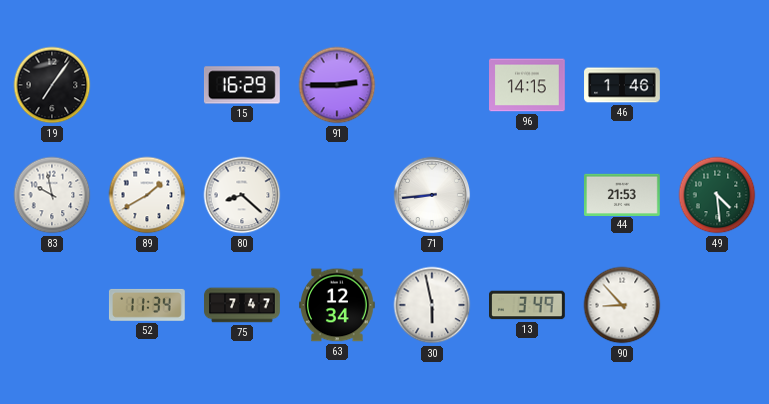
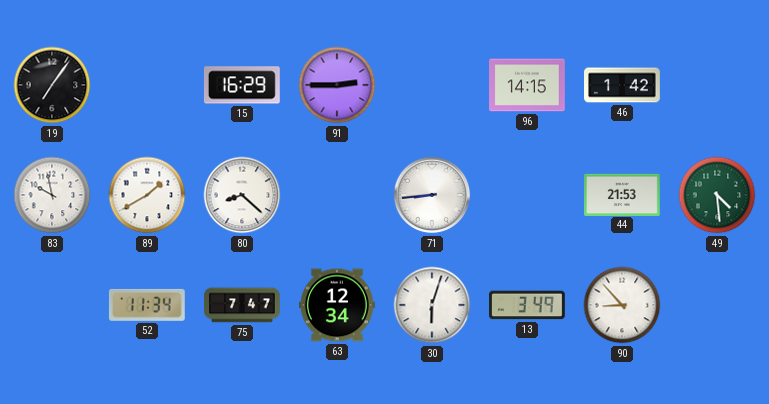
46: 1:46 -> 1:42
30: 5:58 -> 6:03
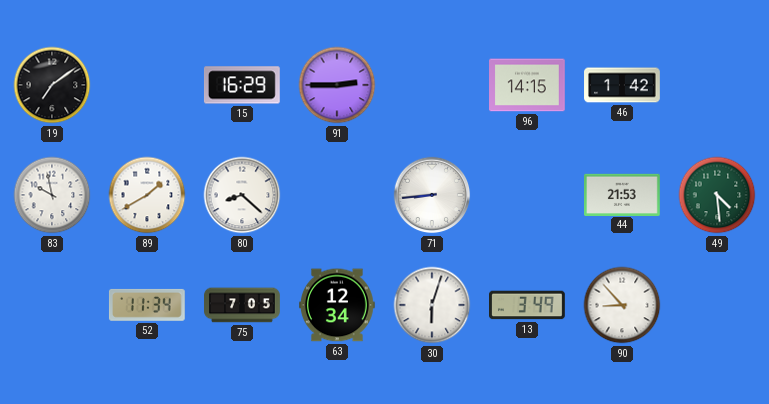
19: 7:06 -> 7:09
75: 7:47 -> 7:05
